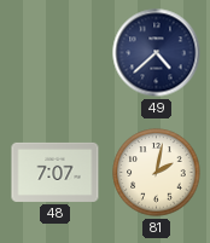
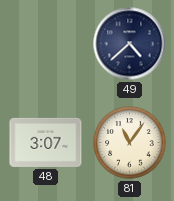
48: 7:07 -> 3:07
81: 2:02 -> 11:06
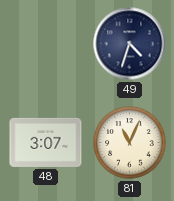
49: 4:38 -> 4:33
81: 11:06 -> 11:04
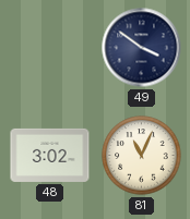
49: 4:33 -> 3:51
48: 3:07 -> 3:02
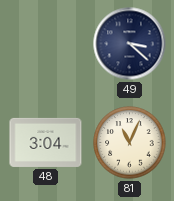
49: 3:51 -> 3:22
48: 3:02 -> 3:04
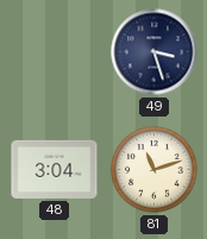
49: 3:22 -> 3:27
81: 11:04 -> 11:12
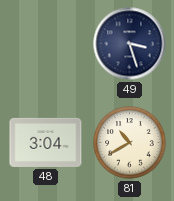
81: 11:12 -> 10:40
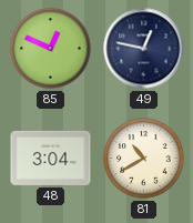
85: none -> 12:49
49: 3:27 -> 12:47
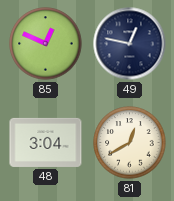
81: 10:40 -> 12:40
